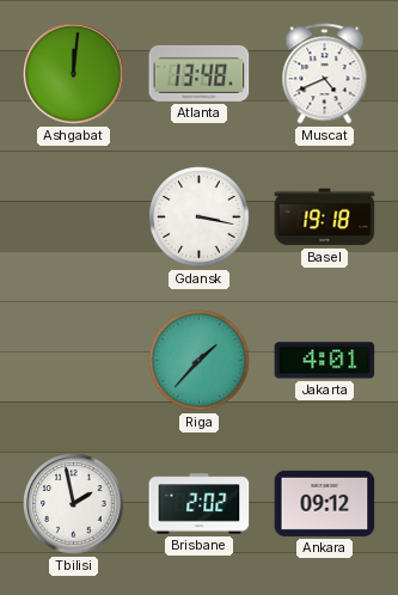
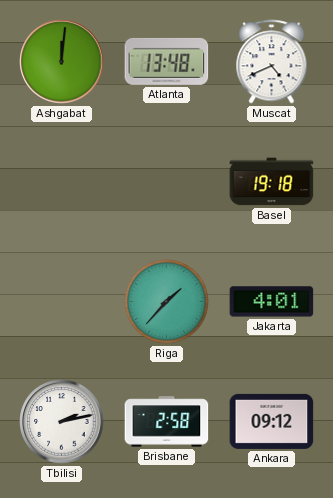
Gdansk: 3:17 -> none
Tbilisi: 1:58 -> 2:13
Brisbane: 2:02 -> 2:58
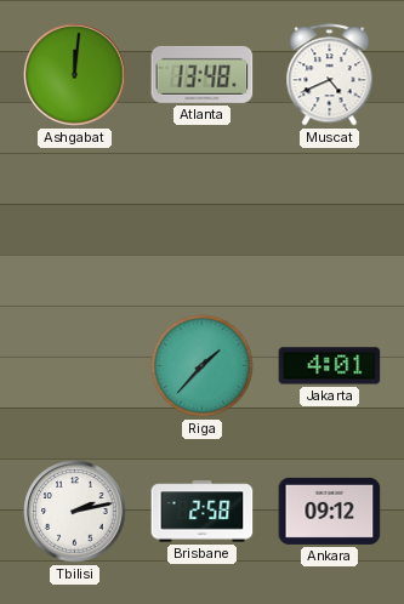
Basel: 19:18 -> none
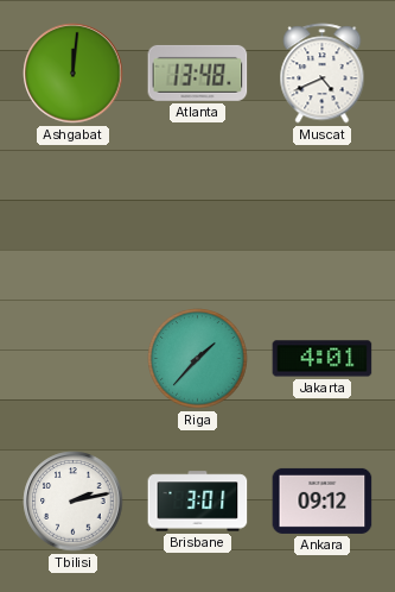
Brisbane: 2:58 -> 3:01
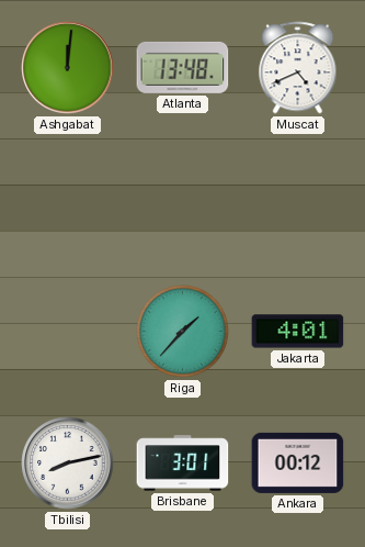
Tbilisi: 2:13 -> 8:13
Ankara: 09:12 -> 00:12
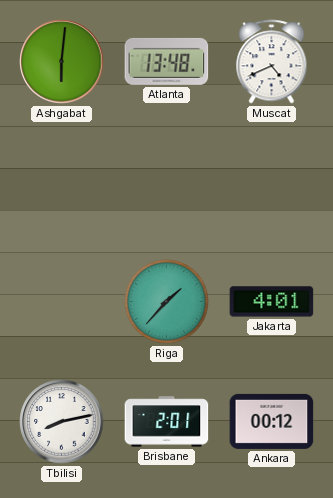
Ashgabat: 12:01 -> 6:01
Brisbane: 3:01 -> 2:01
